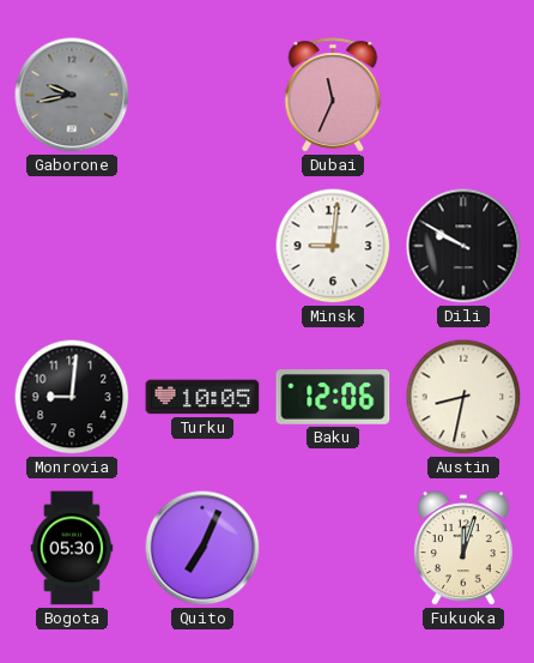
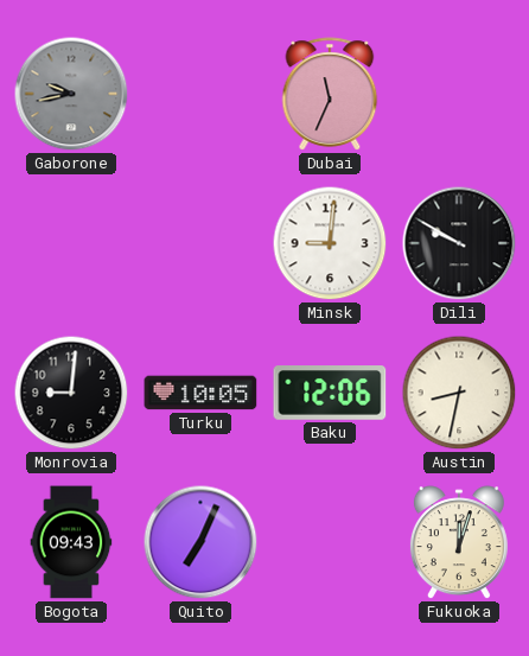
Bogota: 05:30 -> 09:43
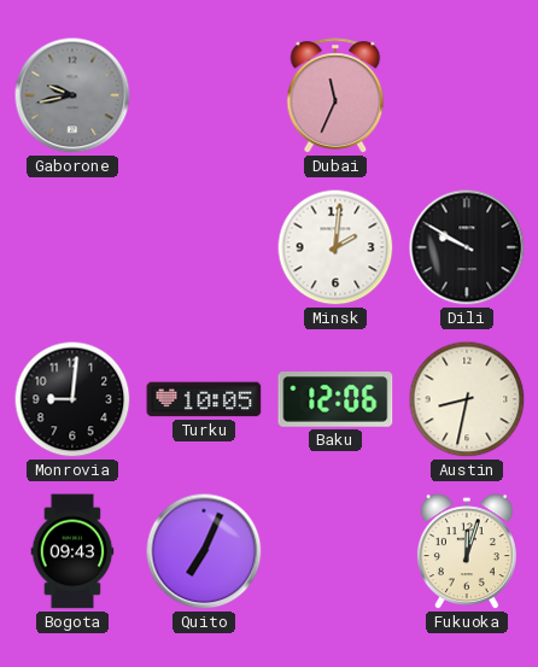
Minsk: 9:01 -> 2:01
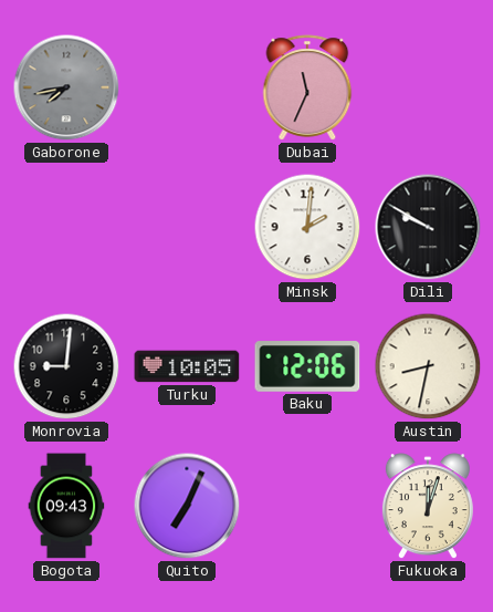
Gaborone: 9:43 -> 7:43
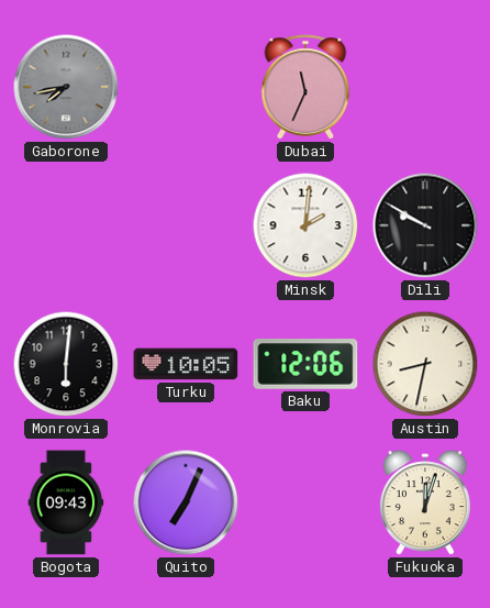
Monrovia: 9:01 -> 6:01
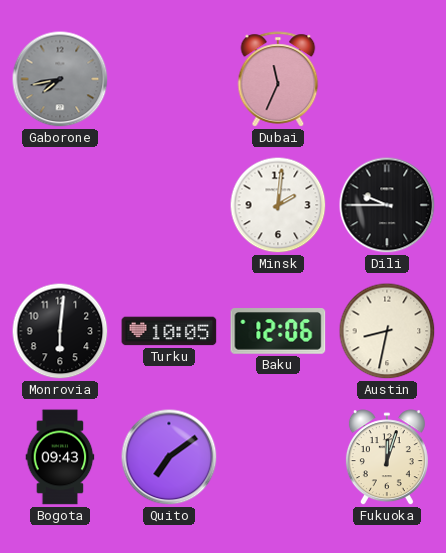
Dili: 9:50 -> 9:45
Quito: 7:04 -> 7:09
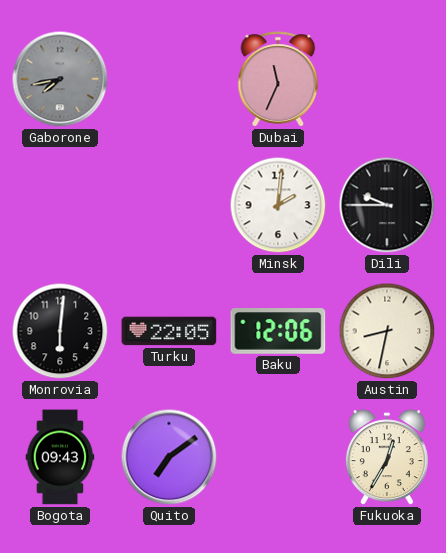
Turku: 10:05 -> 22:05
Fukuoka: 12:03 -> 12:35
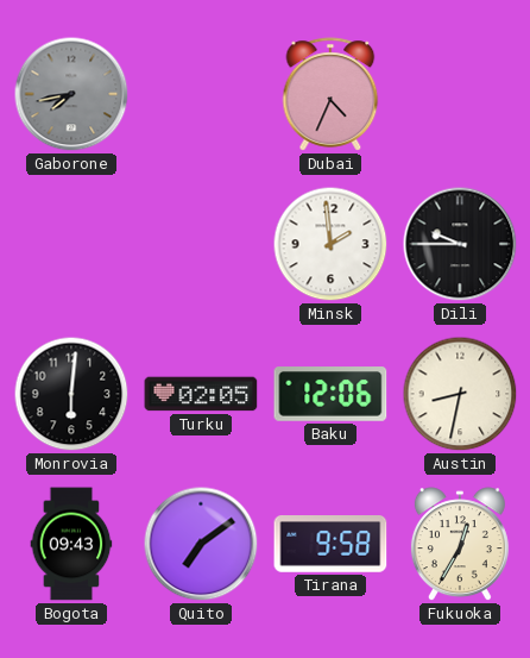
Dubai: 11:34 -> 4:34
Minsk: 2:01 -> 1:59
Turku: 22:05 -> 02:05
Tirana: none -> 9:58
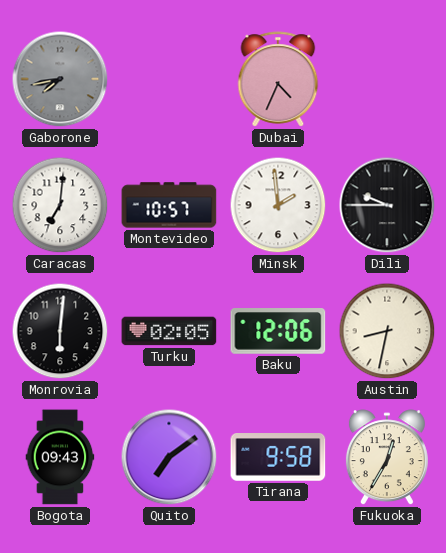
Caracas: none -> 7:01
Montevideo: none -> 10:57
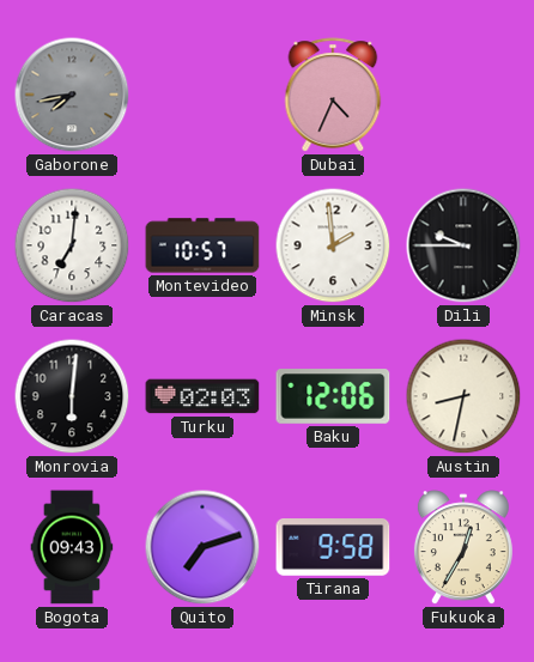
Turku: 02:05 -> 02:03
Quito: 7:09 -> 7:12
